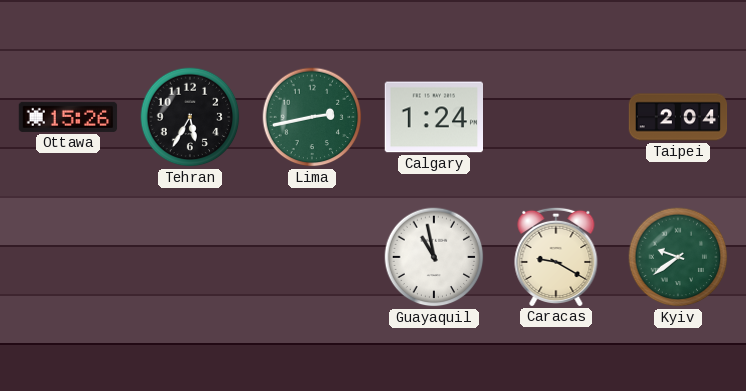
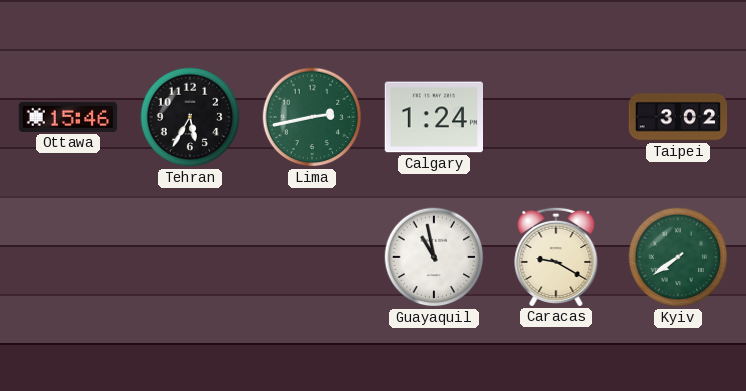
Ottawa: 15:26 -> 15:46
Taipei: 2:04 -> 3:02
Kyiv: 9:39 -> 7:39
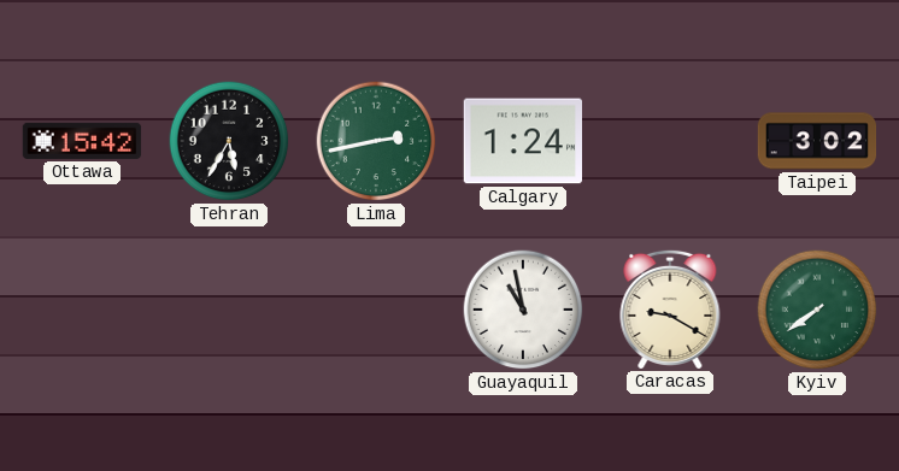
Ottawa: 15:46 -> 15:42
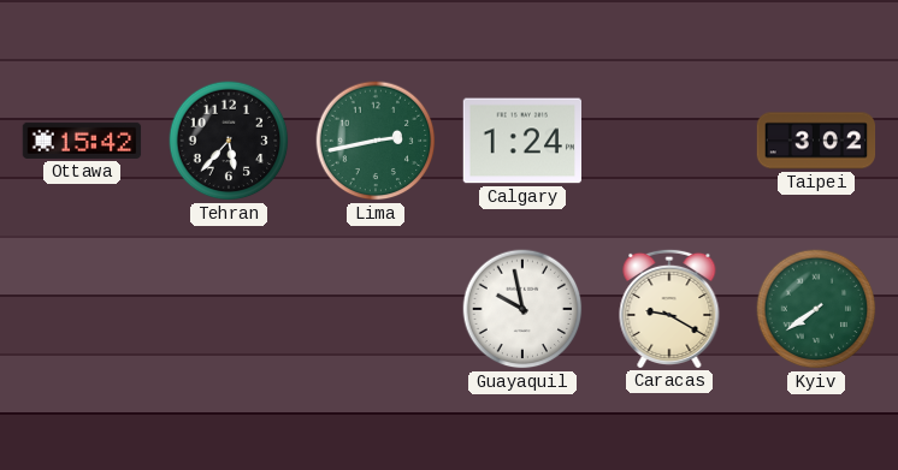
Tehran: 5:35 -> 5:37
Guayaquil: 10:58 -> 9:58
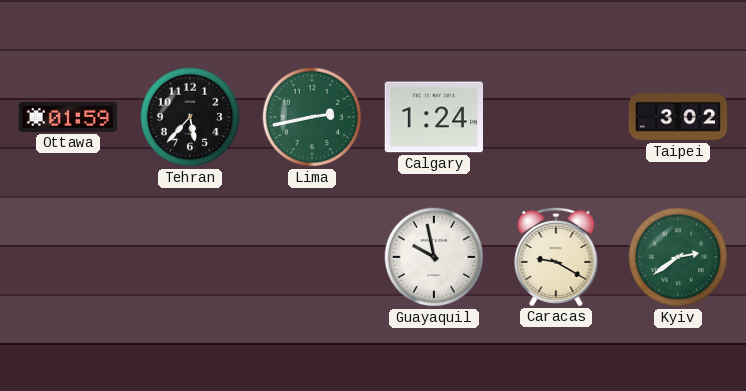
Ottawa: 15:42 -> 01:59
Kyiv: 7:39 -> 2:39
